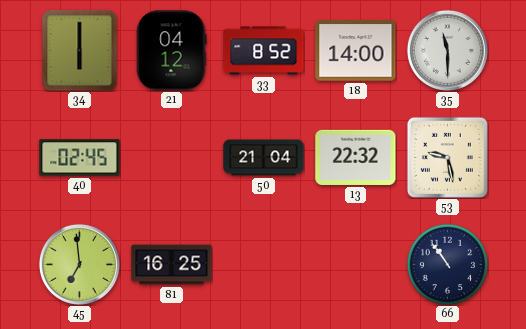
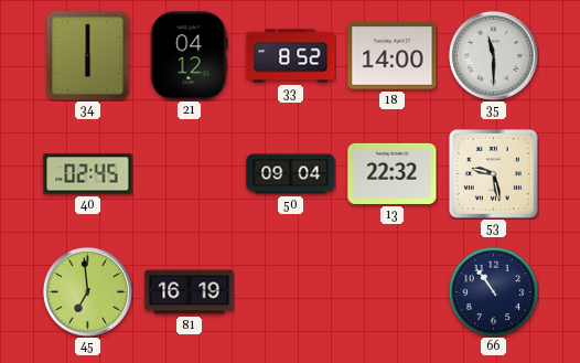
50: 21:04 -> 09:04
81: 16:25 -> 16:19
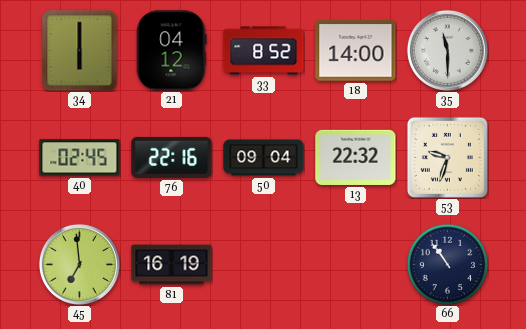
76: none -> 22:16
53: 9:28 -> 9:33
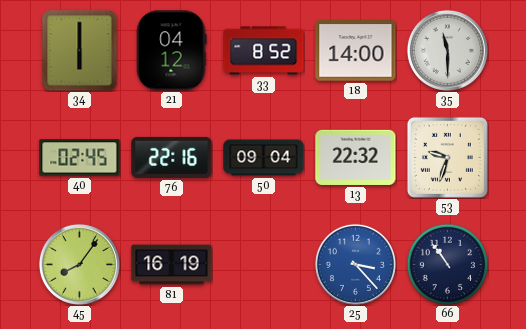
45: 6:59 -> 8:06
25: none -> 3:23
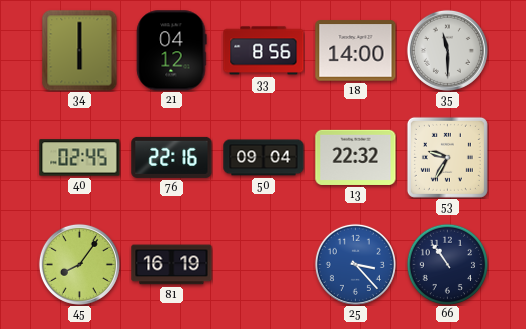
33: 8:52 -> 8:56
53: 9:33 -> 9:35
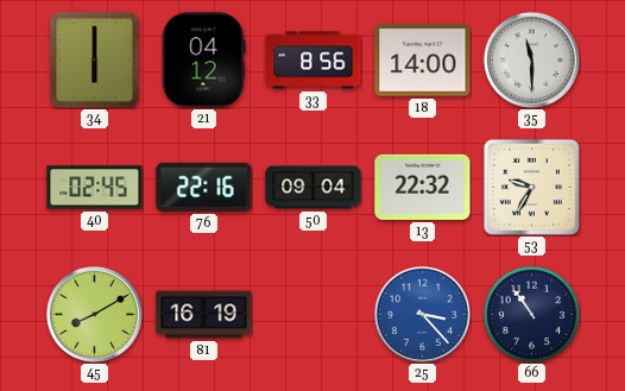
45: 8:06 -> 8:10
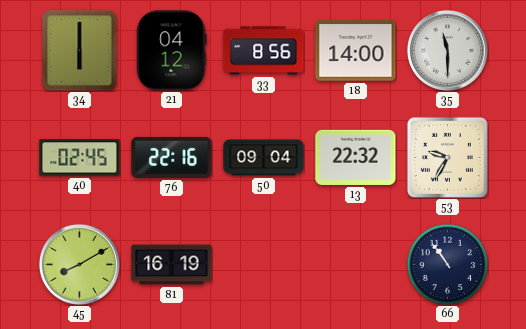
25: 3:23 -> none
